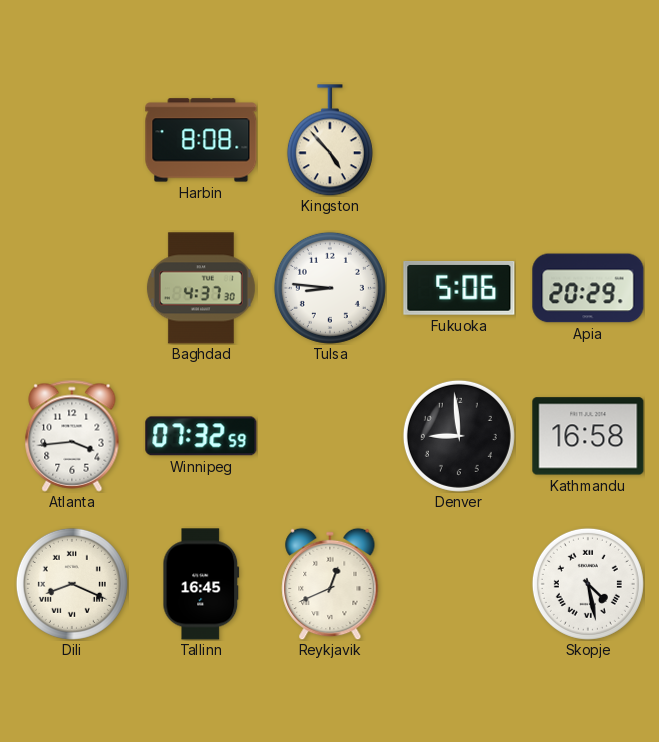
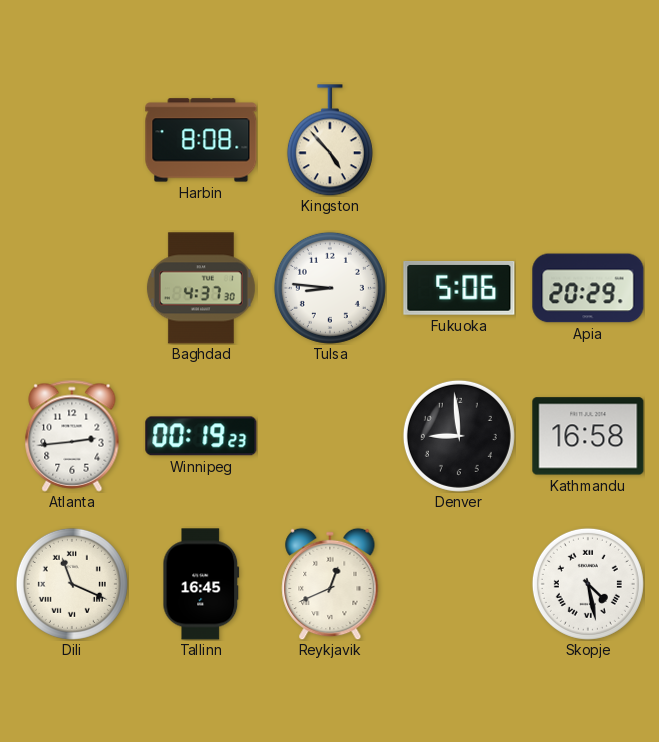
Atlanta: 3:44 -> 2:44
Winnipeg: 07:32 -> 00:19
Dili: 8:19 -> 11:19
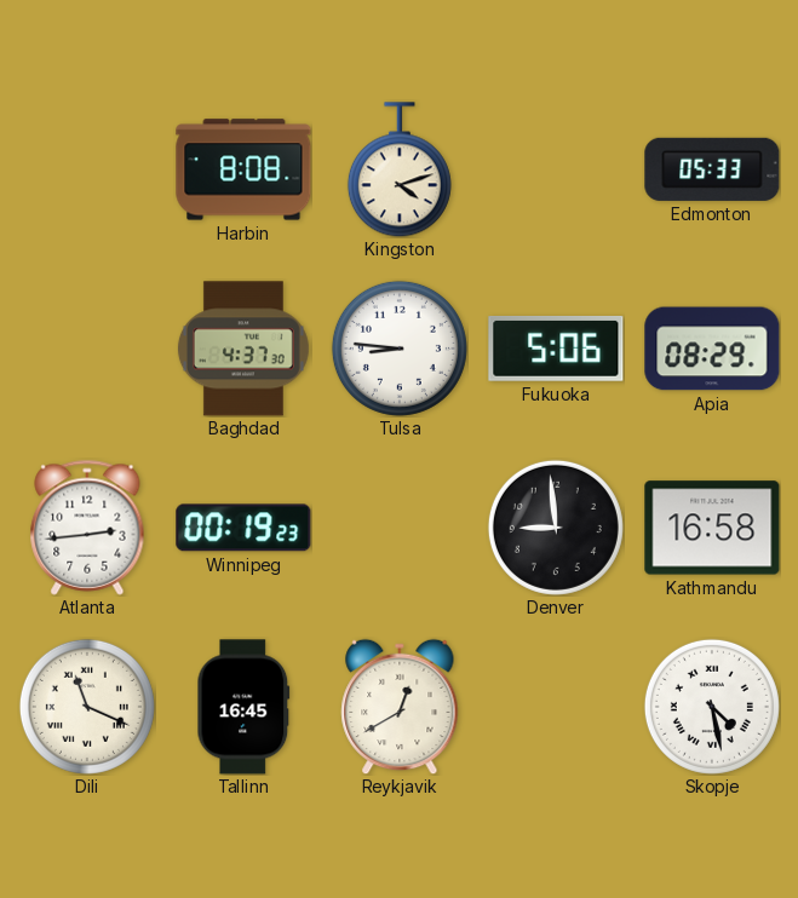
Kingston: 4:53 -> 4:12
Edmonton: none -> 05:33
Apia: 20:29 -> 08:29
Reykjavik: 12:41 -> 12:40
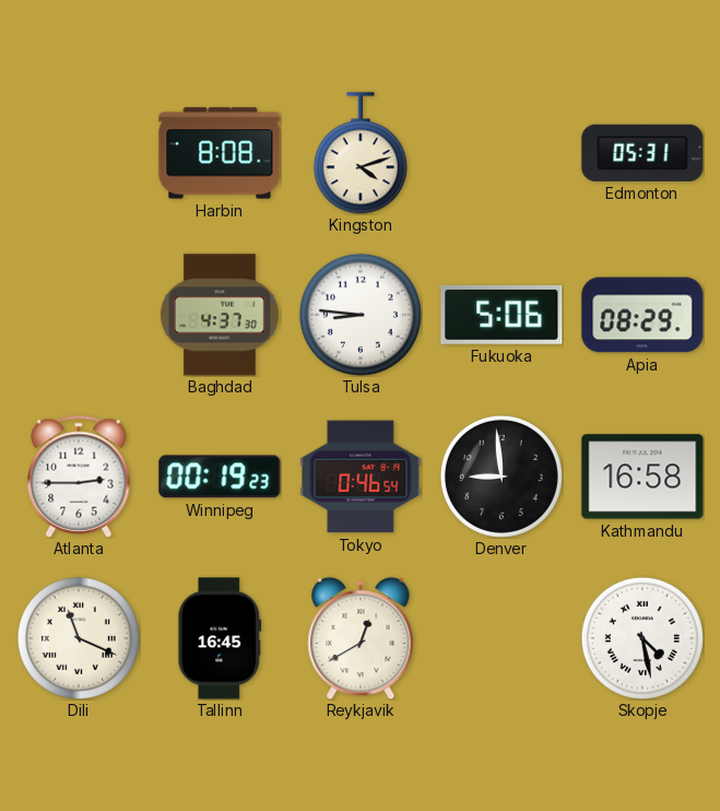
Edmonton: 05:33 -> 05:31
Atlanta: 2:44 -> 2:45
Tokyo: none -> 0:46
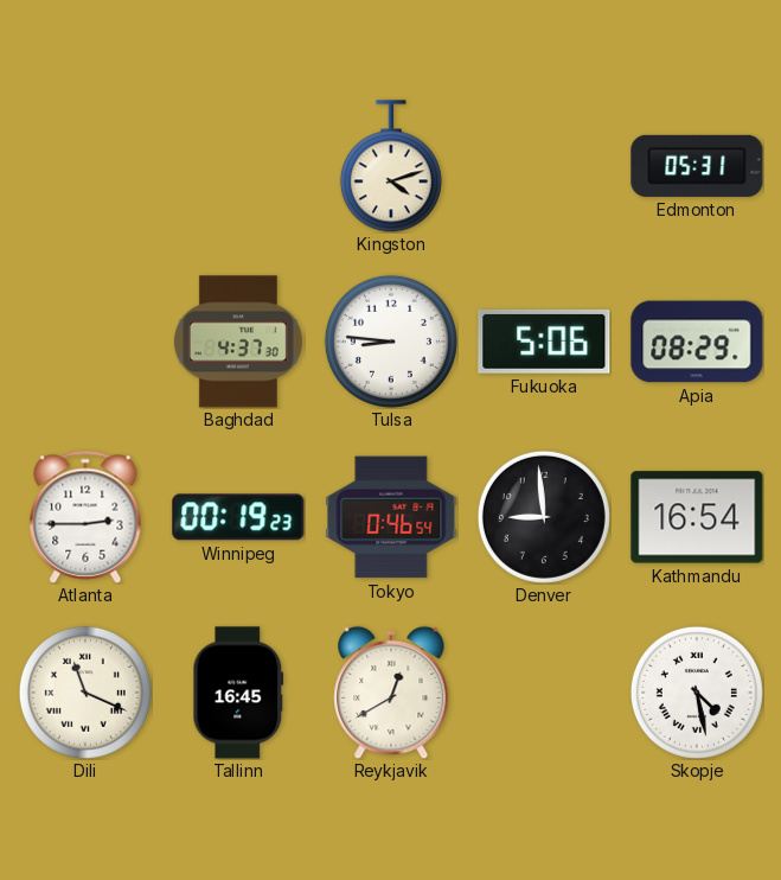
Harbin: 8:08 -> none
Kathmandu: 16:58 -> 16:54
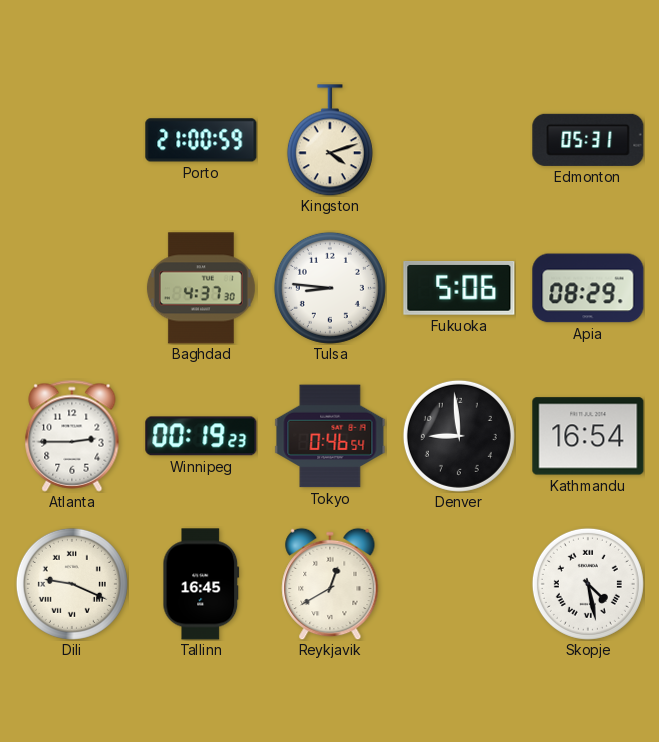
Porto: none -> 21:00
Dili: 11:19 -> 9:19
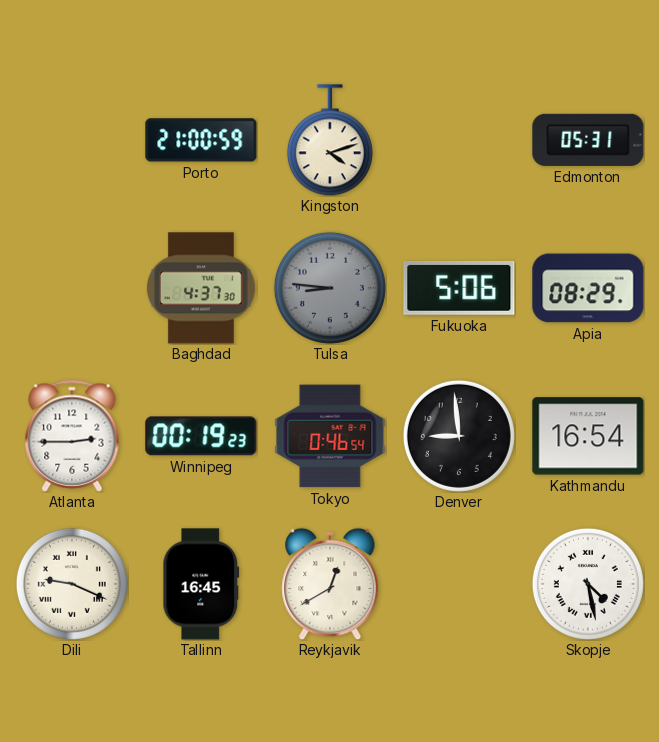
Tulsa dial: white -> grey
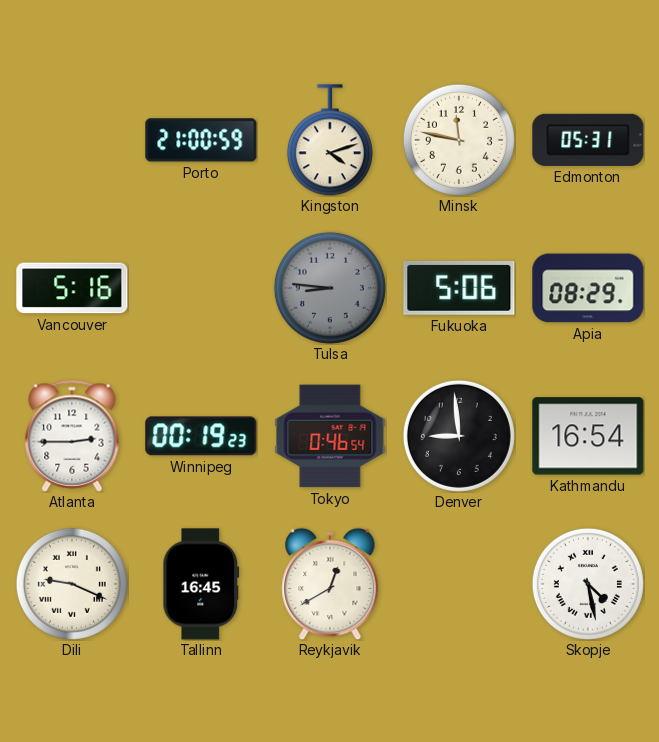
Minsk: none -> 11:47
Vancouver: none -> 5:16
Baghdad: 4:37 -> none
